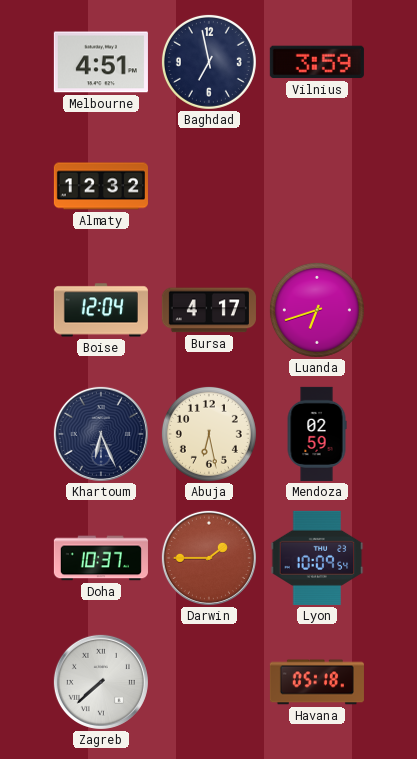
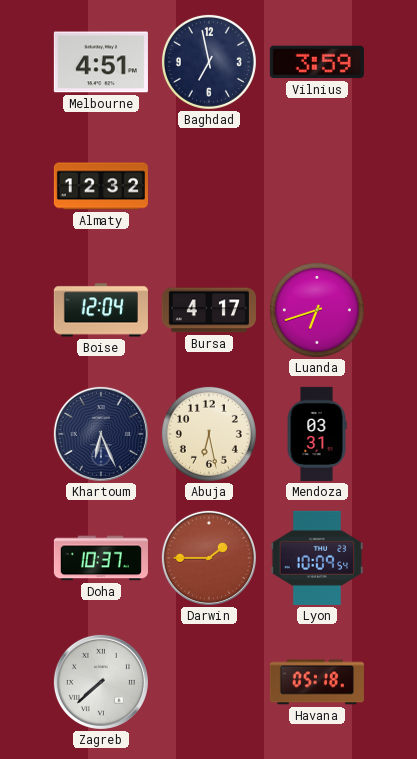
Mendoza: 02:59 -> 03:31
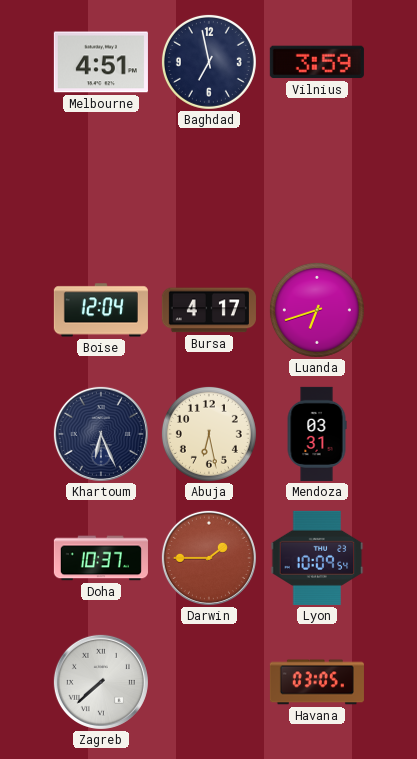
Almaty: 12:32 -> none
Havana: 05:18 -> 03:05
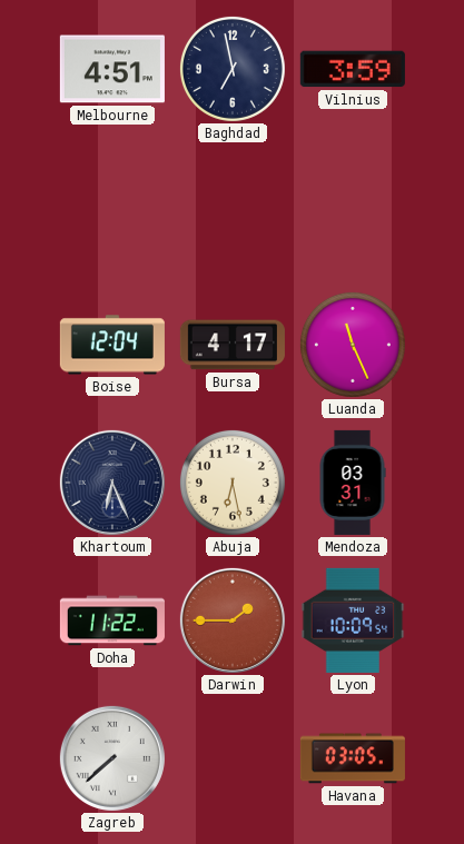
Luanda: 6:42 -> 11:26
Doha: 10:37 -> 11:22
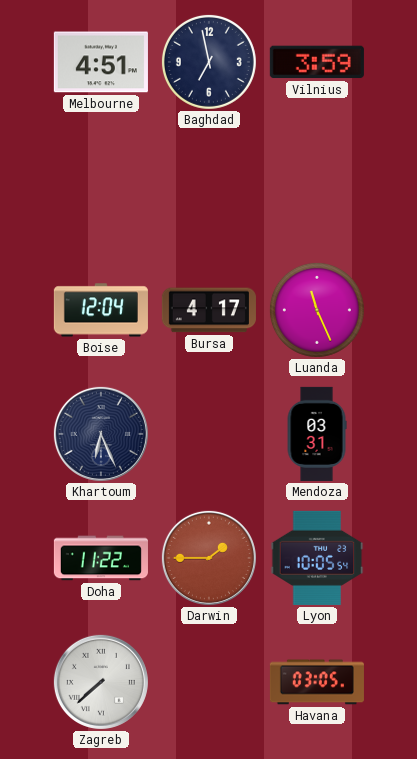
Abuja: 6:28 -> none
Lyon: 10:09 -> 10:05
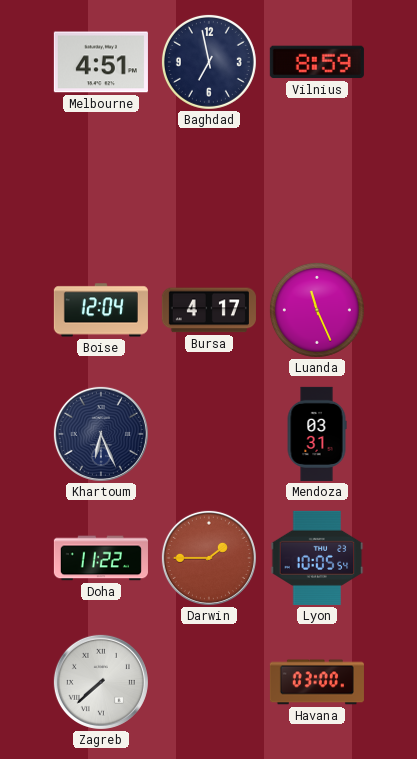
Vilnius: 3:59 -> 8:59
Havana: 03:05 -> 03:00
